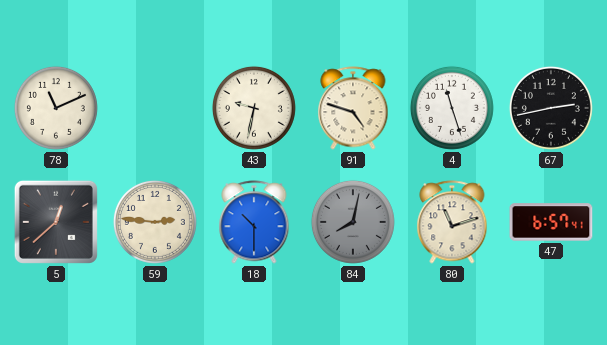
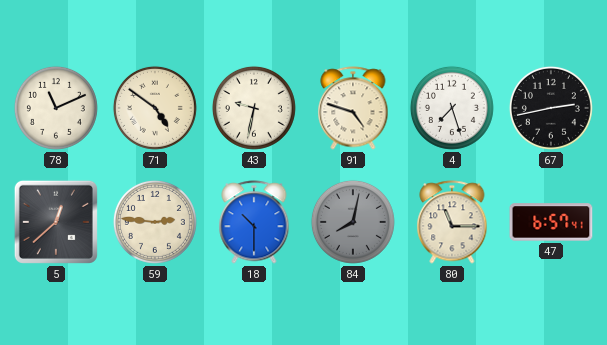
71: none -> 4:51
4: 11:27 -> 7:27
80: 11:12 -> 11:15
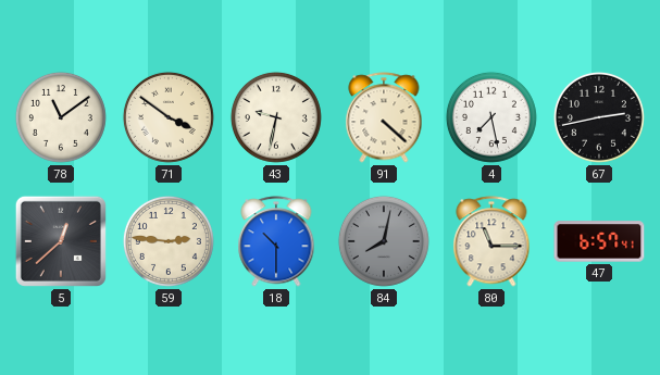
78: 11:11 -> 11:09
71: 4:51 -> 3:51
91: 4:48 -> 4:22
4: 7:27 -> 7:28
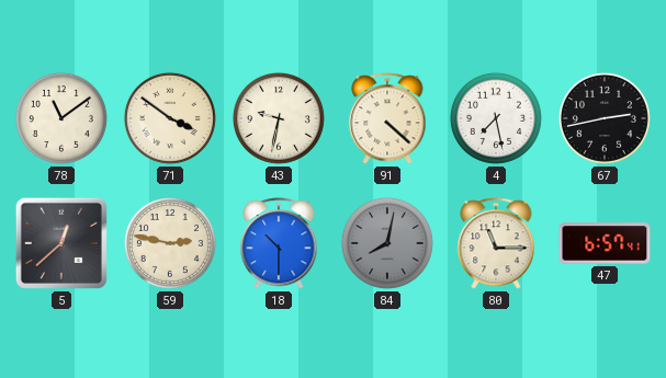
59: 2:46 -> 2:47
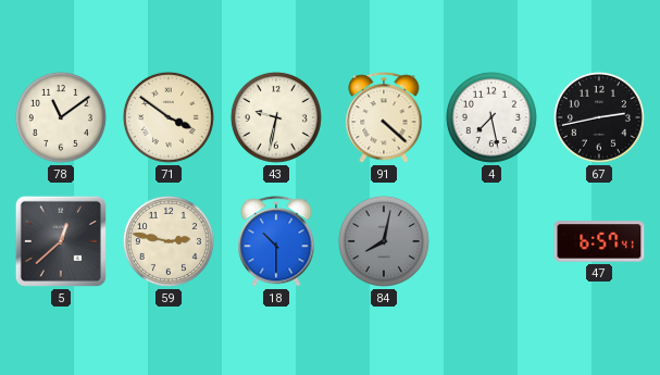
80: 11:15 -> none
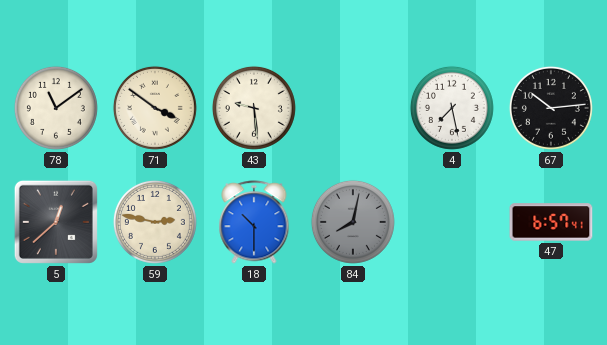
43: 9:32 -> 9:29
91: 4:22 -> none
67: 2:43 -> 10:14
